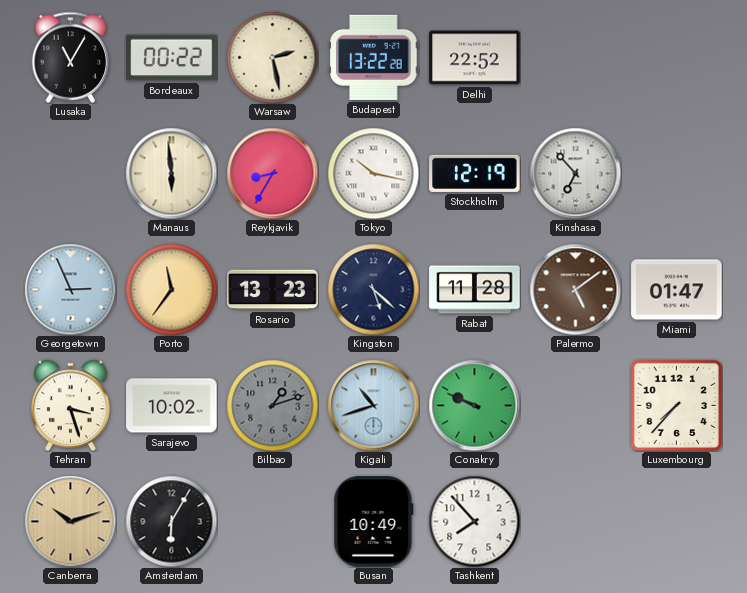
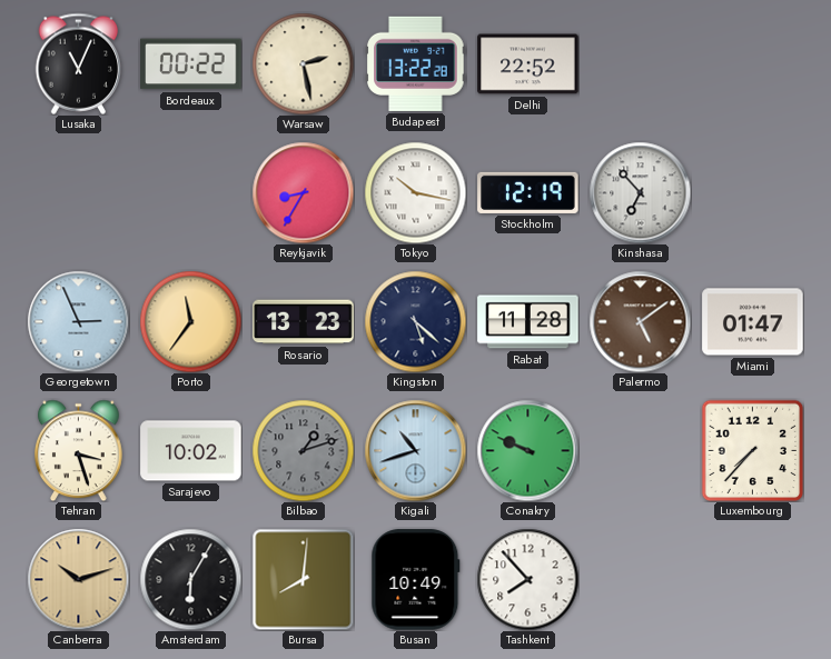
Lusaka: 11:05 -> 11:04
Manaus: 5:59 -> none
Bursa: none -> 8:01
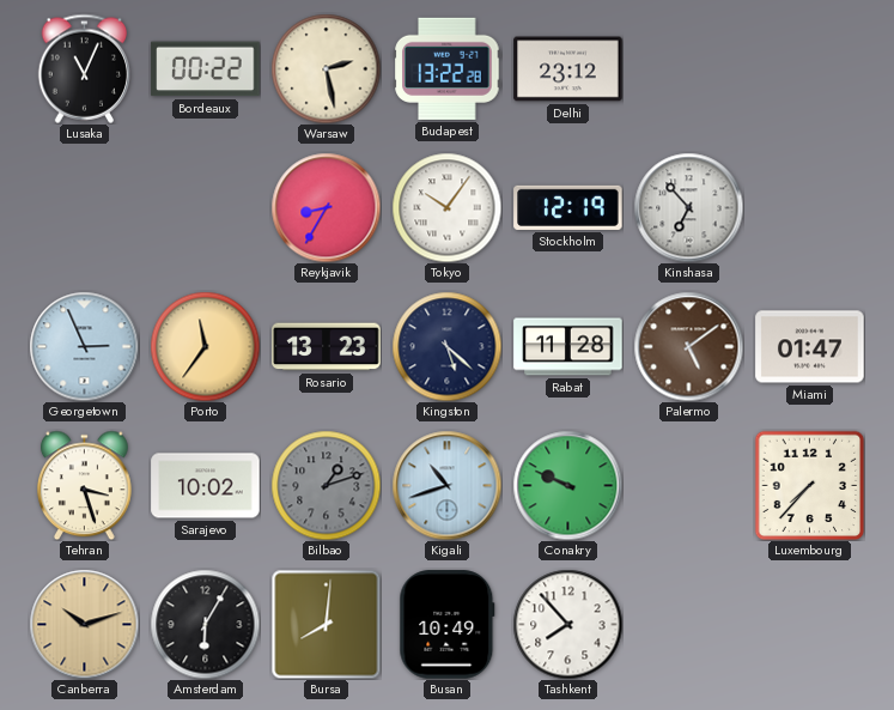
Delhi: 22:52 -> 23:12
Tokyo: 10:17 -> 10:06
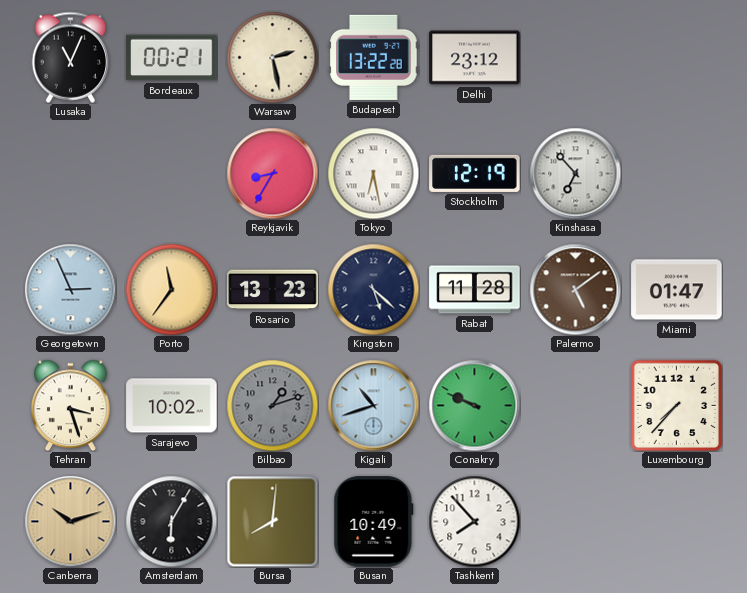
Bordeaux: 00:22 -> 00:21
Tokyo: 10:06 -> 6:28
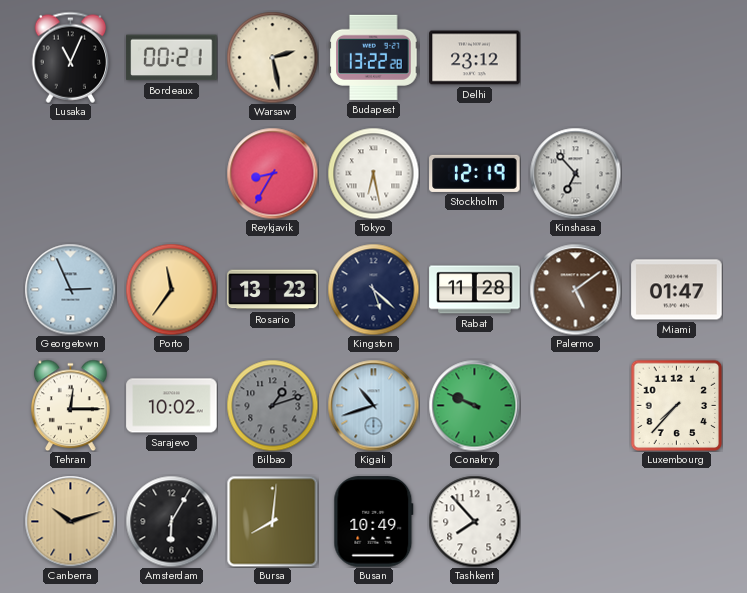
Tehran: 3:27 -> 12:15
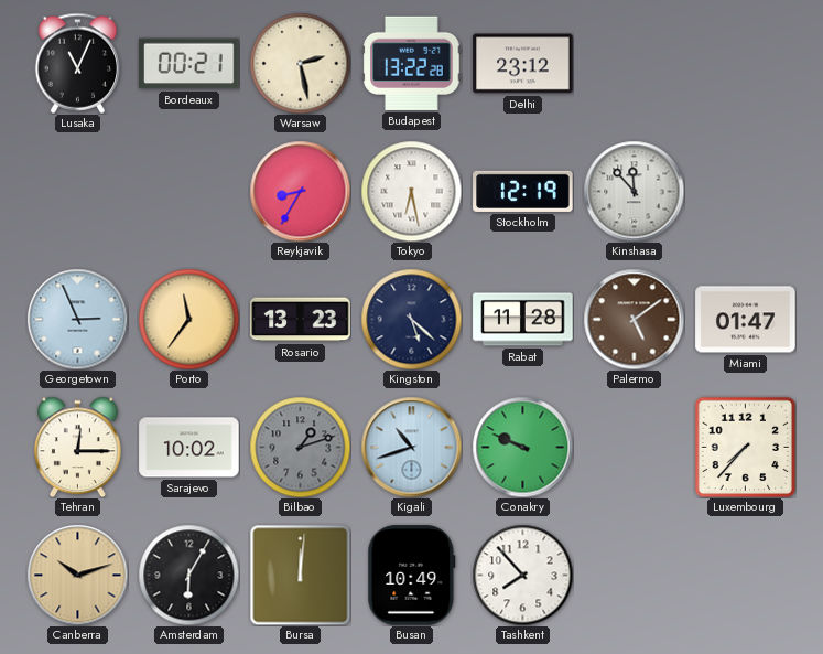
Kinshasa: 6:53 -> 11:53
Bursa: 8:01 -> 12:01
